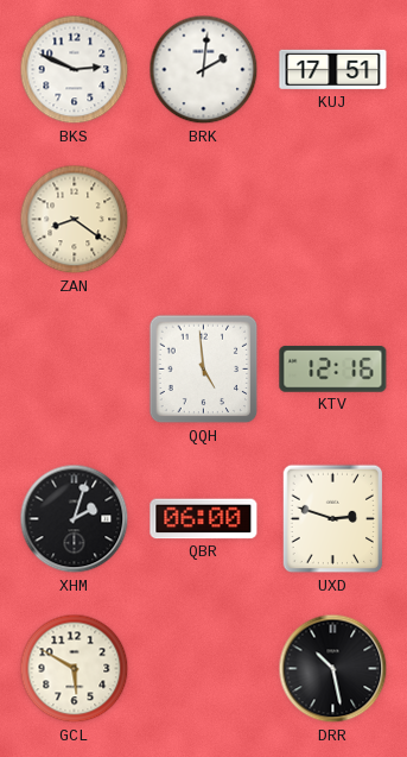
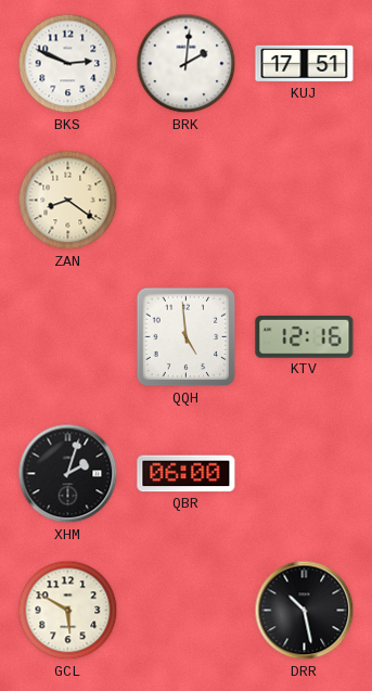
UXD: 2:48 -> none
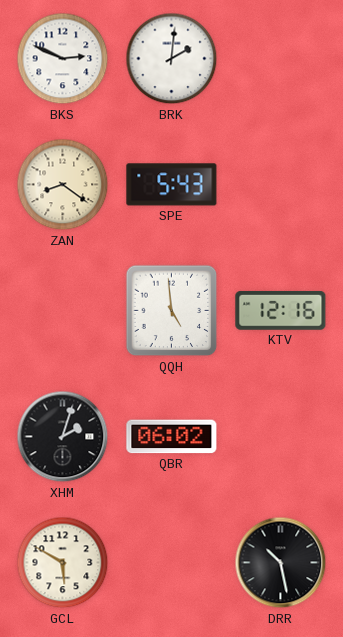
KUJ: 17:51 -> none
SPE: none -> 5:43
QBR: 06:00 -> 06:02
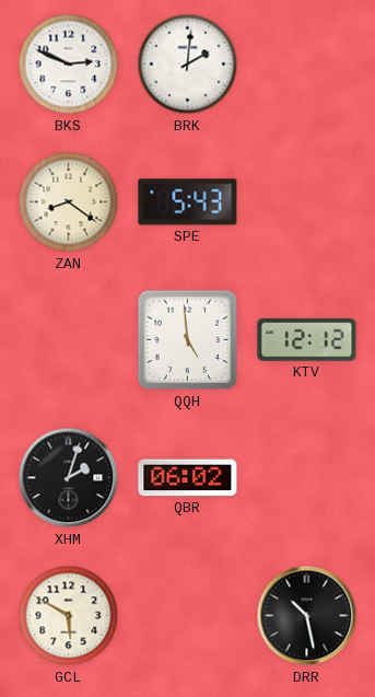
KTV: 12:16 -> 12:12
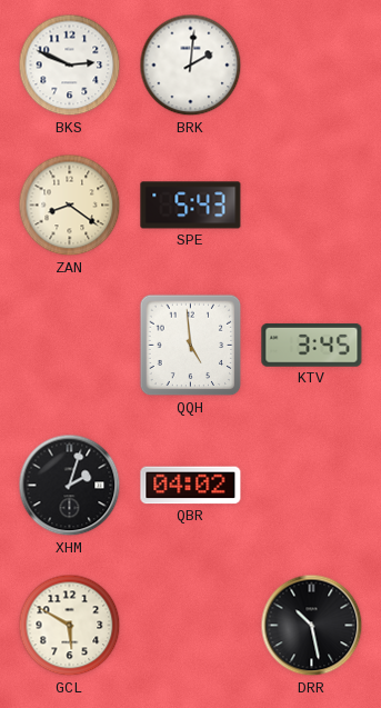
KTV: 12:12 -> 3:45
QBR: 06:02 -> 04:02
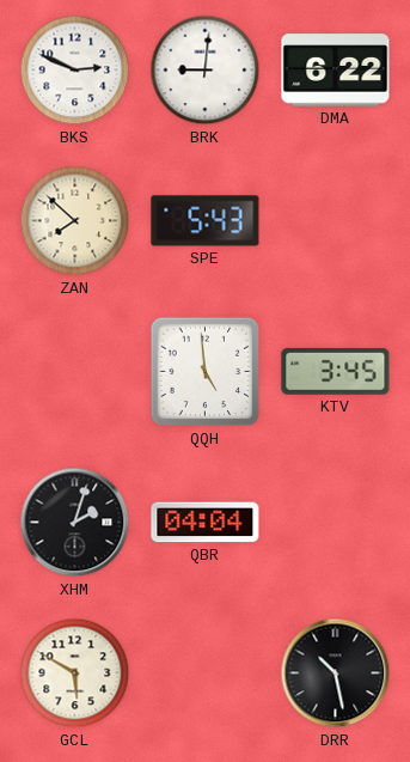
BRK: 2:01 -> 9:01
DMA: none -> 6:22
ZAN: 8:21 -> 7:52
QBR: 04:02 -> 04:04
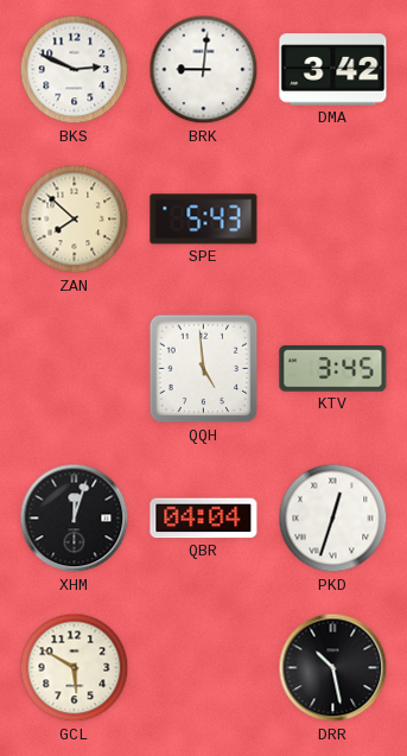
DMA: 6:22 -> 3:42
XHM: 2:03 -> 12:03
PKD: none -> 12:33
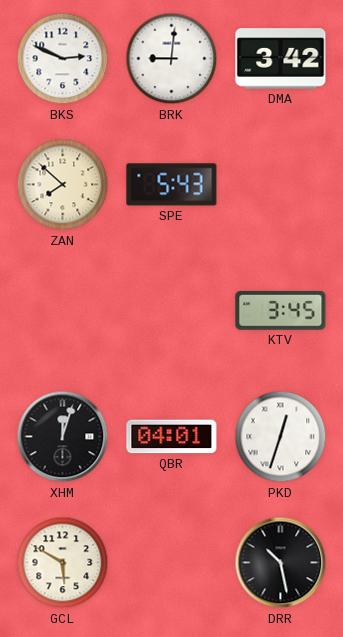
QQH: 4:59 -> none
QBR: 04:04 -> 04:01
